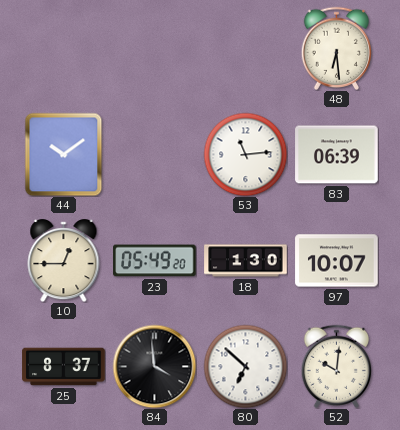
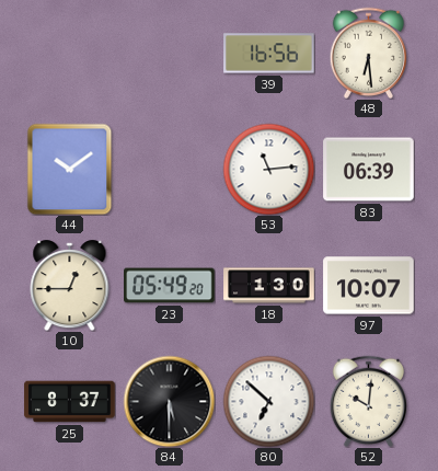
39: none -> 16:56
84: 3:59 -> 5:30
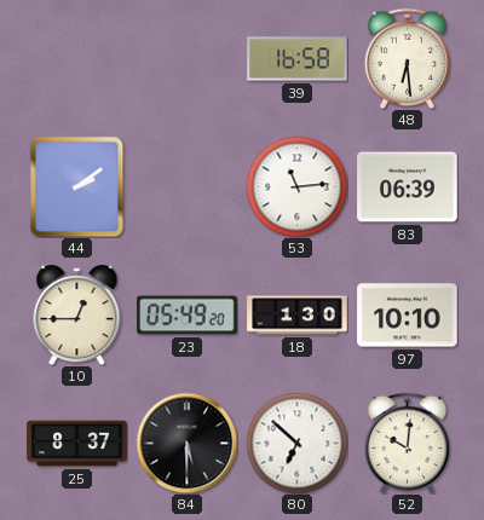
39: 16:56 -> 16:58
44: 10:09 -> 2:09
97: 10:07 -> 10:10
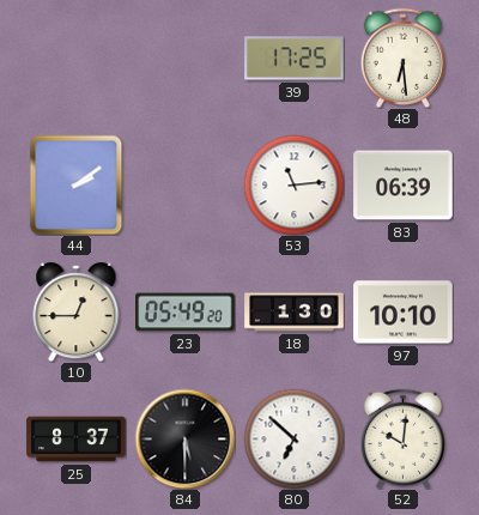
39: 16:58 -> 17:25
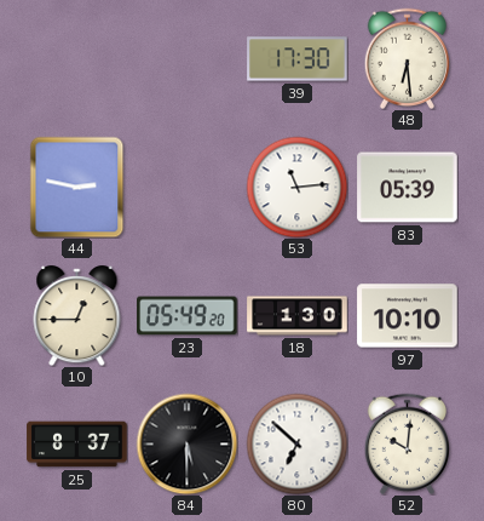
39: 17:25 -> 17:30
44: 2:09 -> 2:47
83: 06:39 -> 05:39
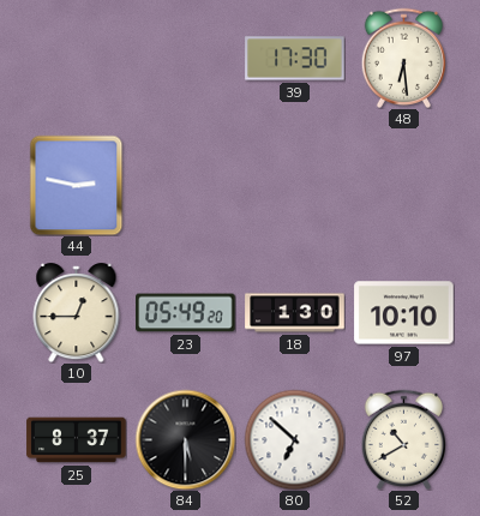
53: 11:14 -> none
83: 05:39 -> none
52: 10:01 -> 10:40
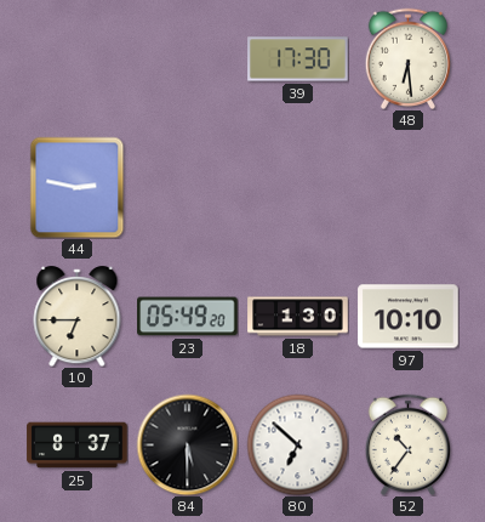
10: 12:45 -> 6:45
52: 10:40 -> 10:36
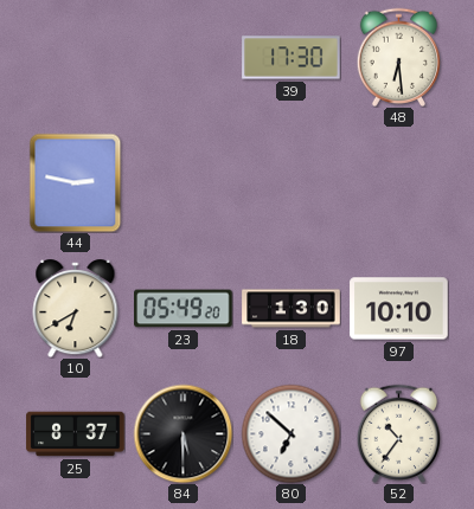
10: 6:45 -> 6:40
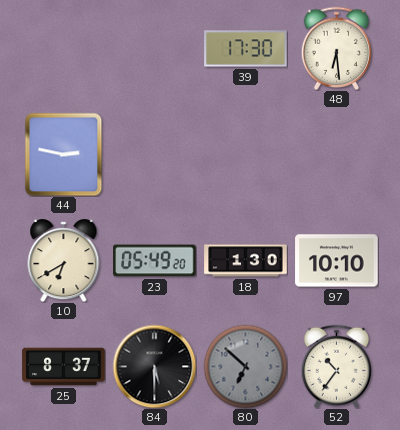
80 dial: white -> grey
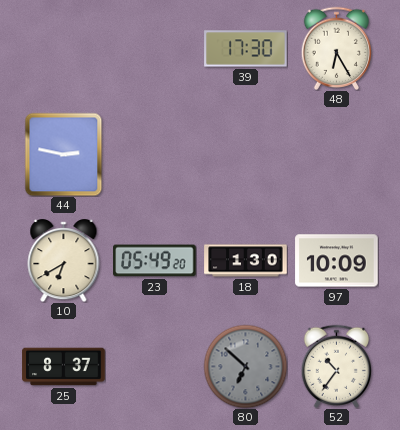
48: 6:29 -> 6:25
97: 10:10 -> 10:09
84: 5:30 -> none
